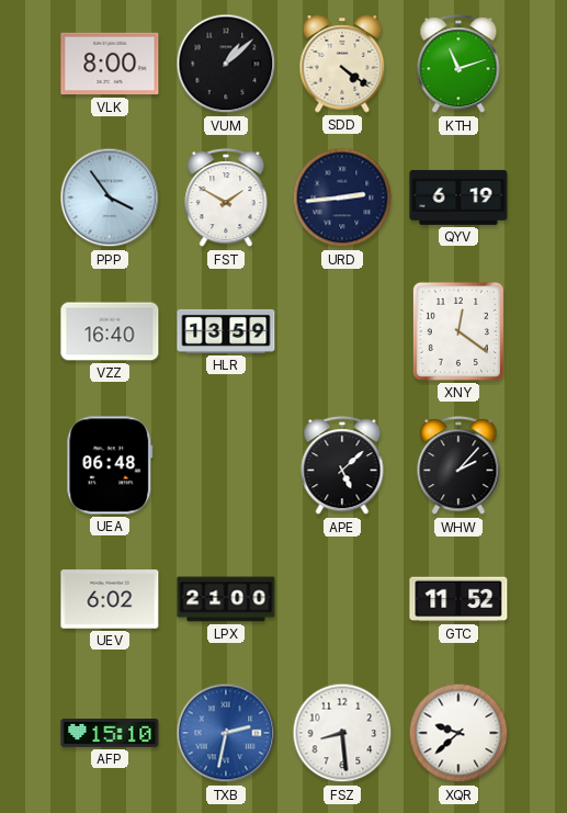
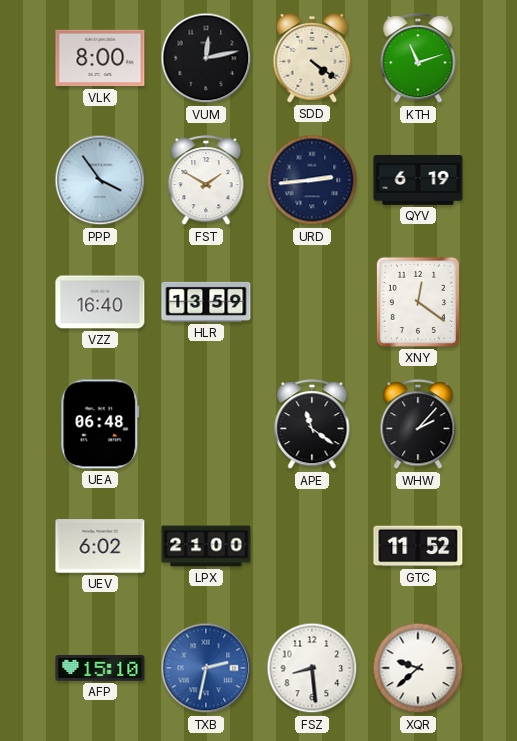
VUM: 1:08 -> 12:13
APE: 5:08 -> 11:21
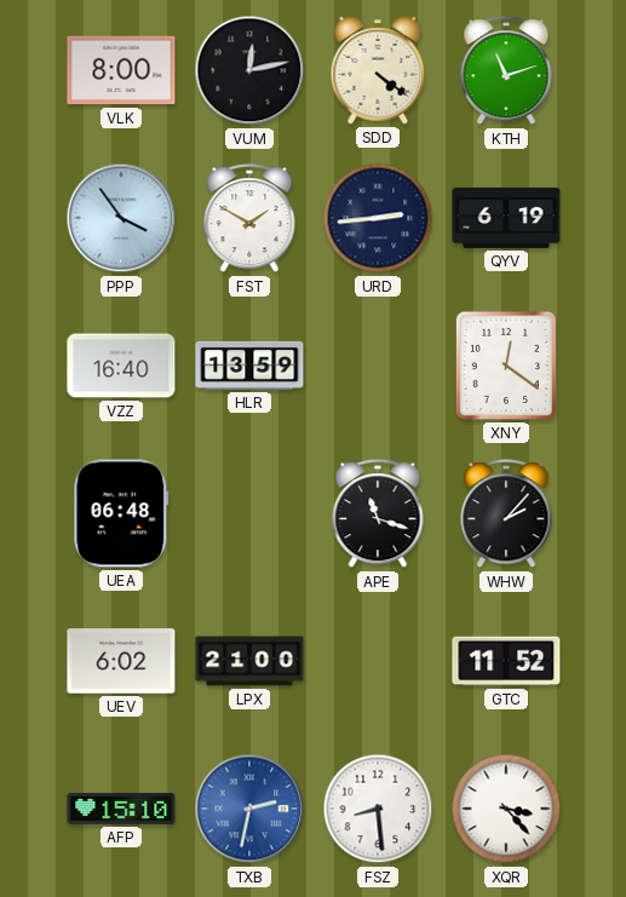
APE: 11:21 -> 11:18
XQR: 9:38 -> 3:23
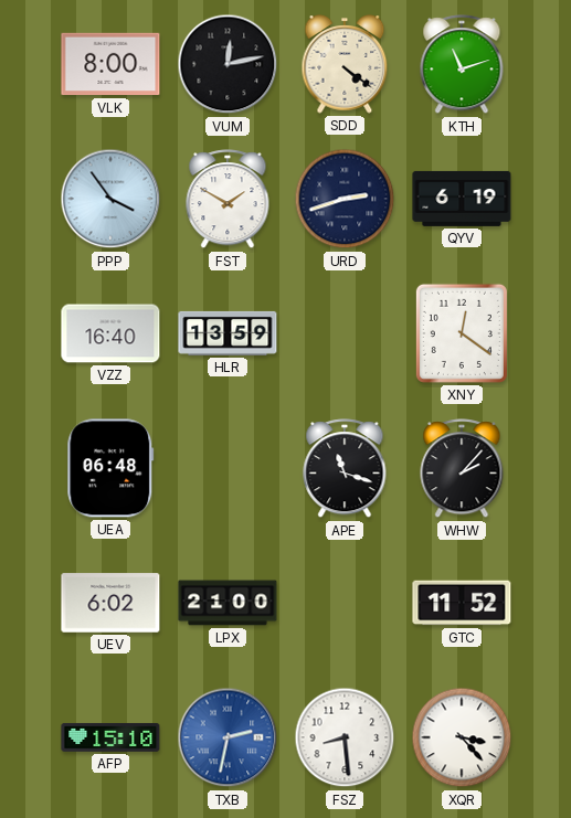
URD: 2:44 -> 2:42
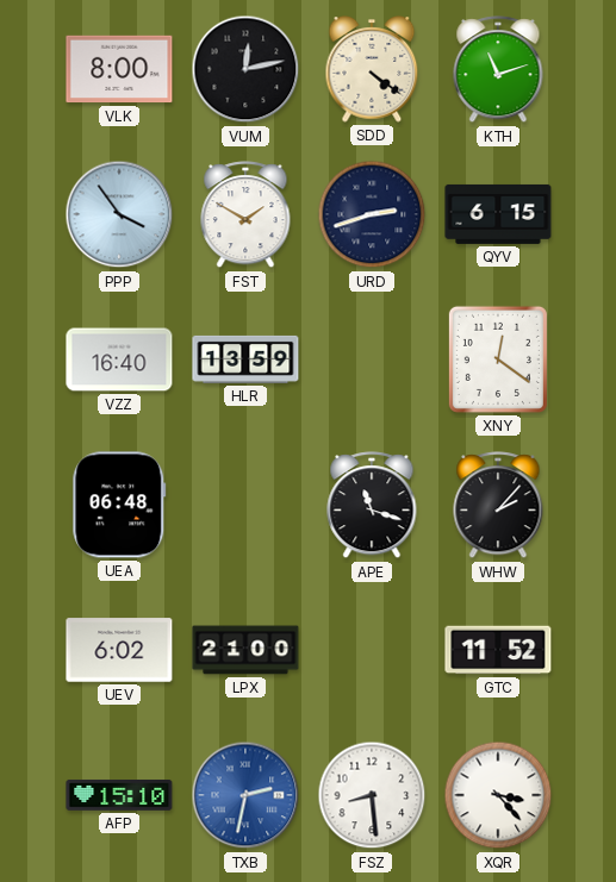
QYV: 6:19 -> 6:15
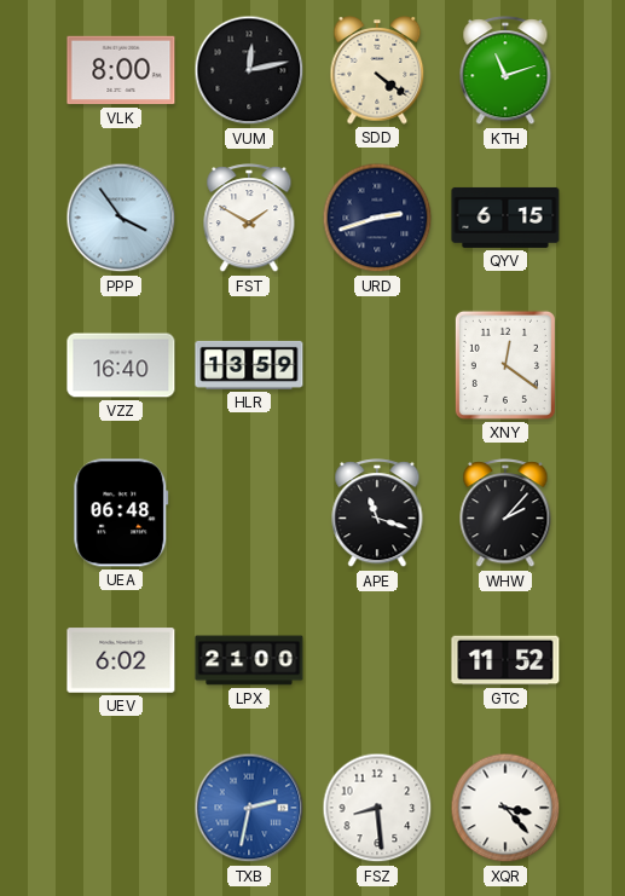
AFP: 15:10 -> none
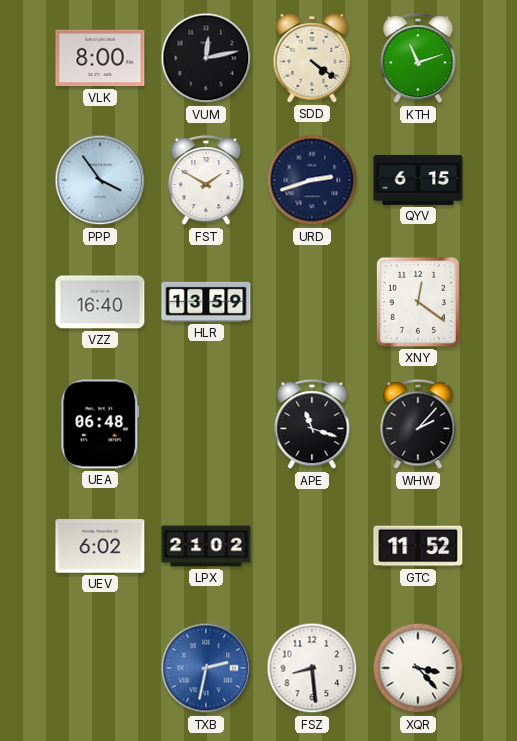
LPX: 21:00 -> 21:02
